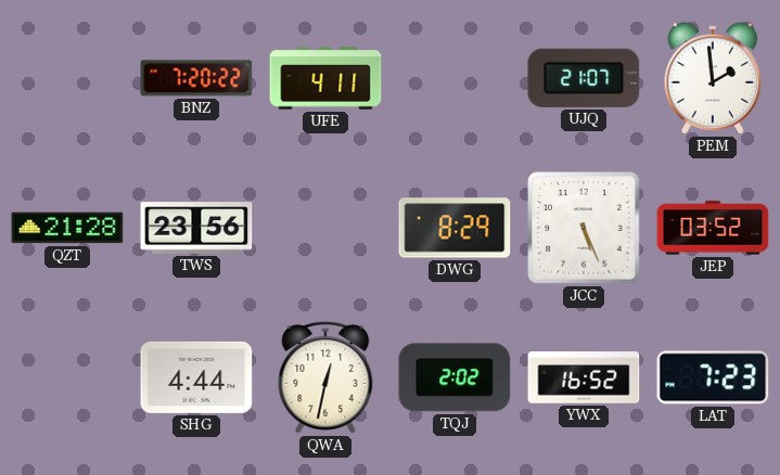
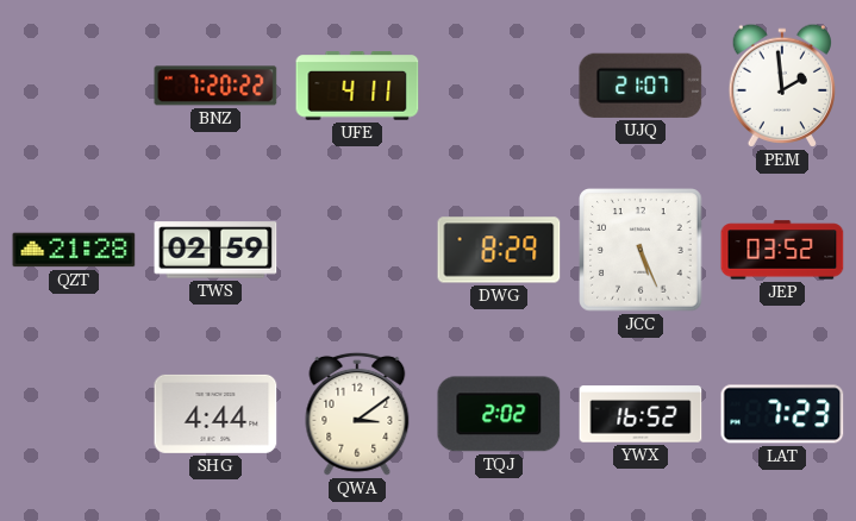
TWS: 23:56 -> 02:59
QWA: 12:32 -> 3:09
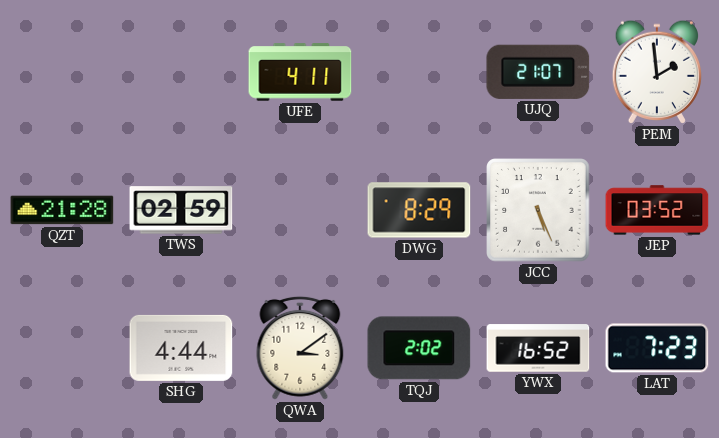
BNZ: 7:20 -> none
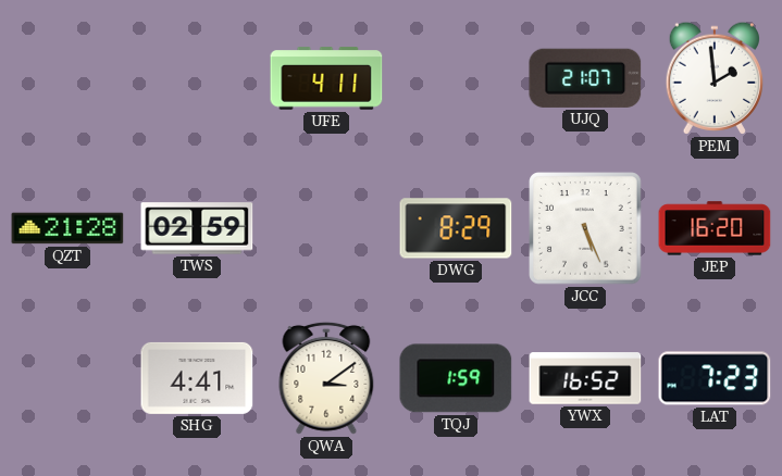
JEP: 03:52 -> 16:20
SHG: 4:44 -> 4:41
TQJ: 2:02 -> 1:59
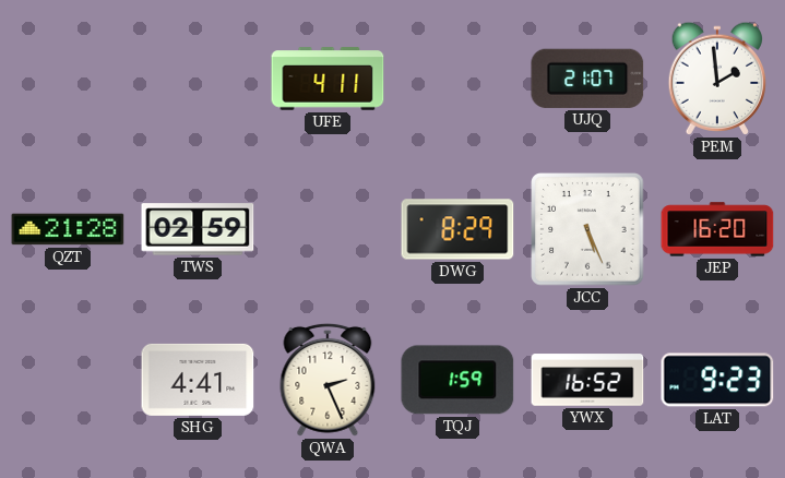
QWA: 3:09 -> 2:26
LAT: 7:23 -> 9:23
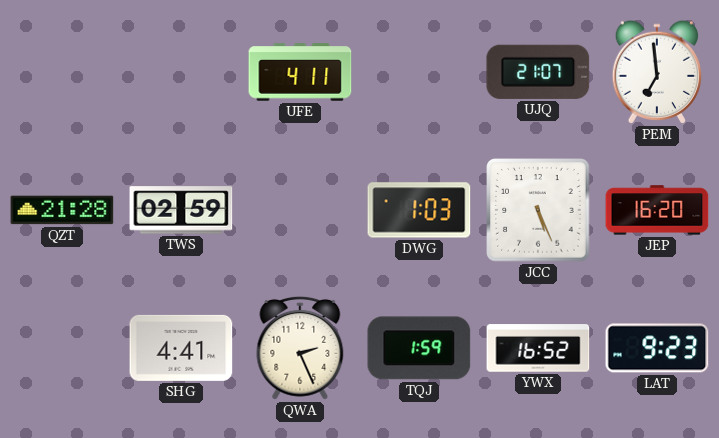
PEM: 1:59 -> 6:59
DWG: 8:29 -> 1:03
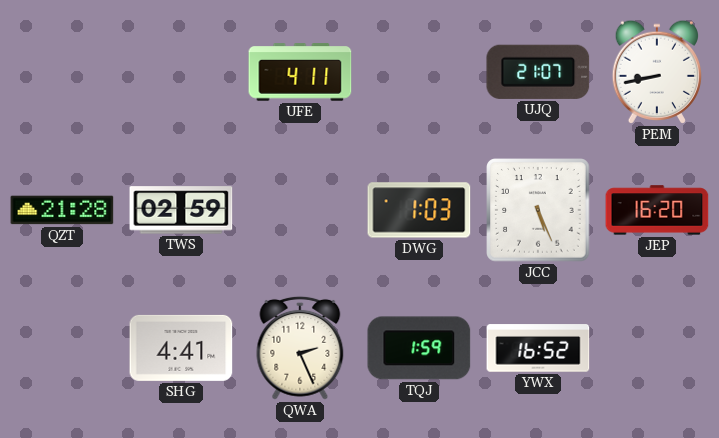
PEM: 6:59 -> 8:43
LAT: 9:23 -> none
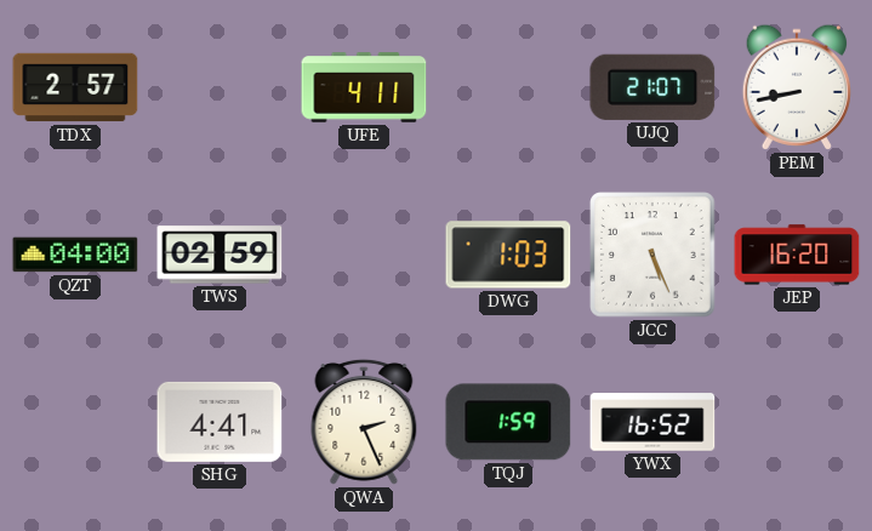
TDX: none -> 2:57
QZT: 21:28 -> 04:00
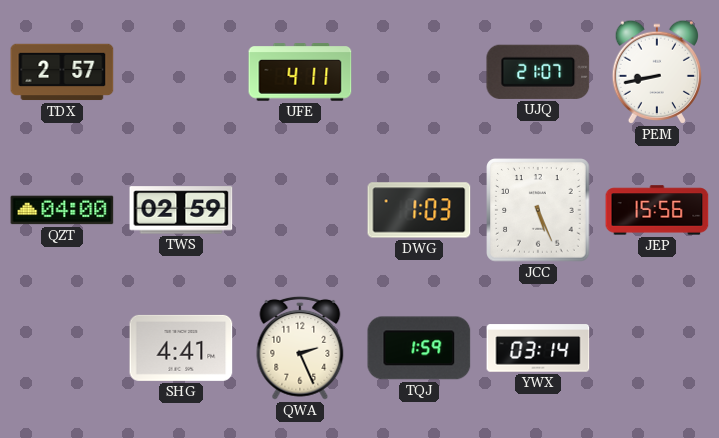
JEP: 16:20 -> 15:56
YWX: 16:52 -> 03:14
